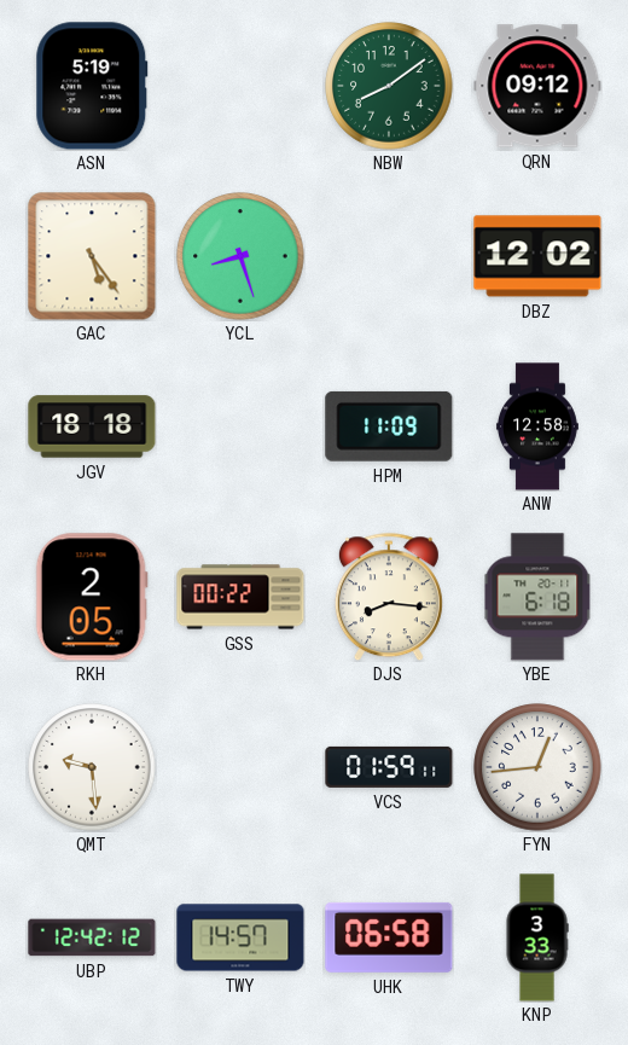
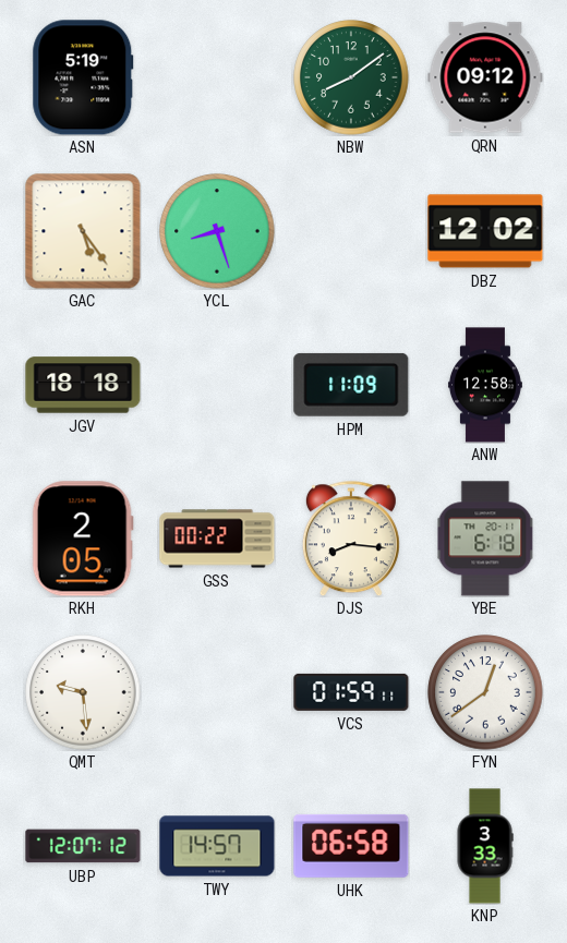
FYN: 12:44 -> 12:39
UBP: 12:42 -> 12:07
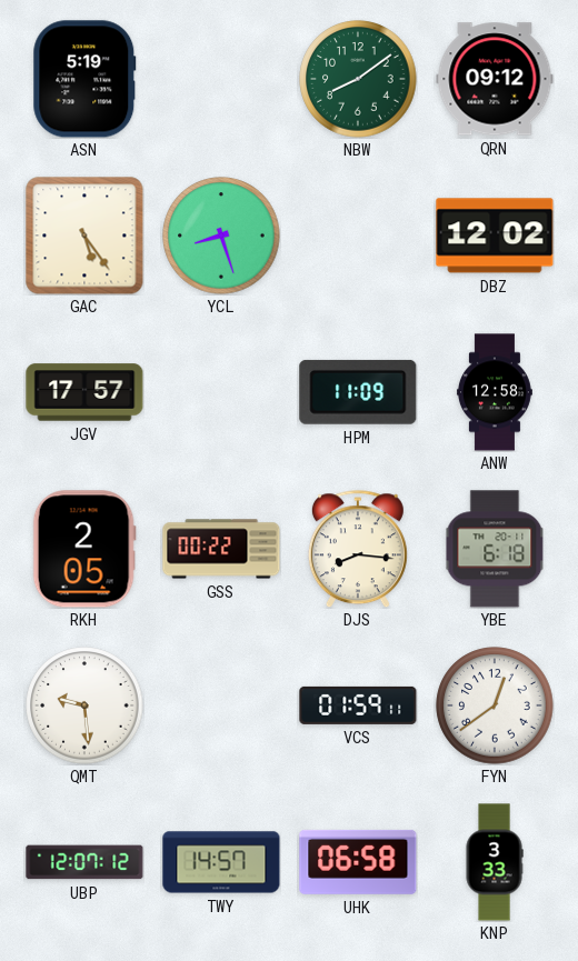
JGV: 18:18 -> 17:57
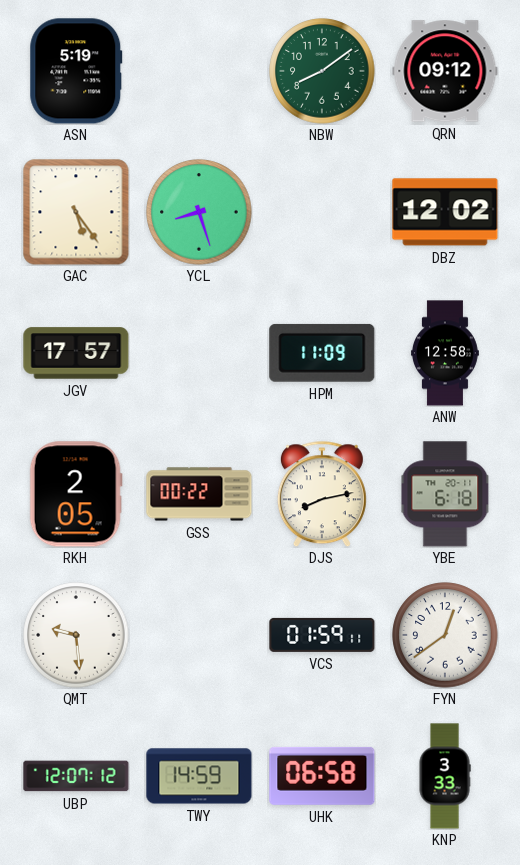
DJS: 8:16 -> 8:13
TWY: 14:57 -> 14:59
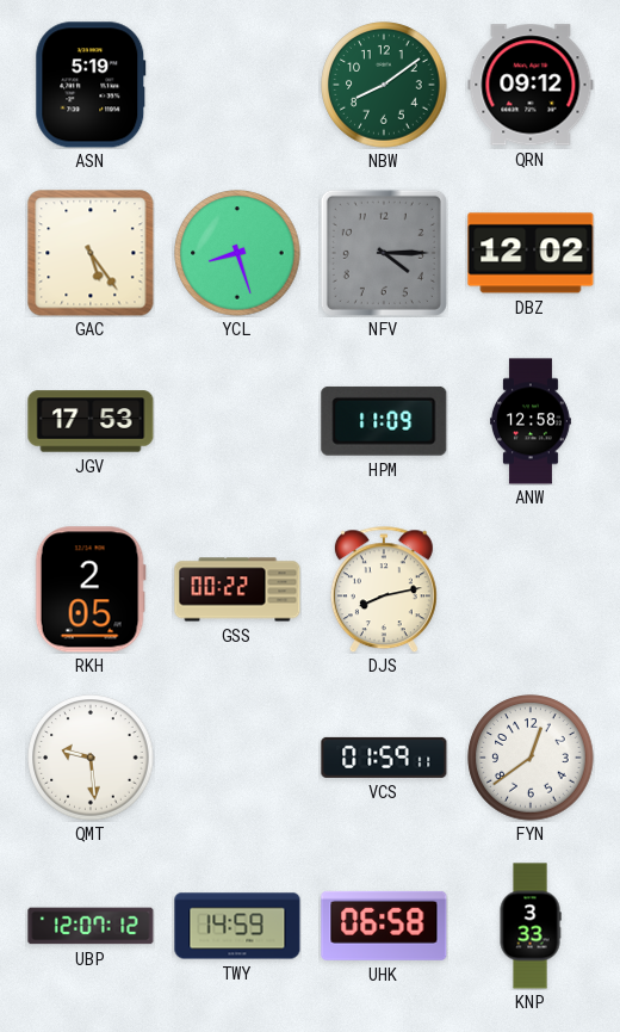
NFV: none -> 4:15
JGV: 17:57 -> 17:53
YBE: 6:18 -> none
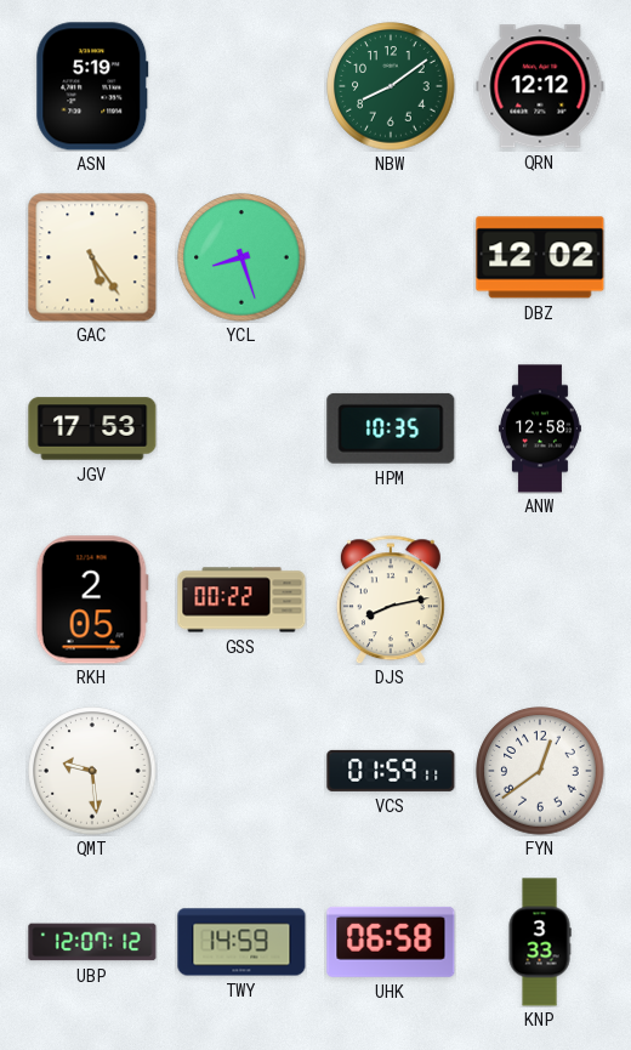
QRN: 09:12 -> 12:12
NFV: 4:15 -> none
HPM: 11:09 -> 10:35
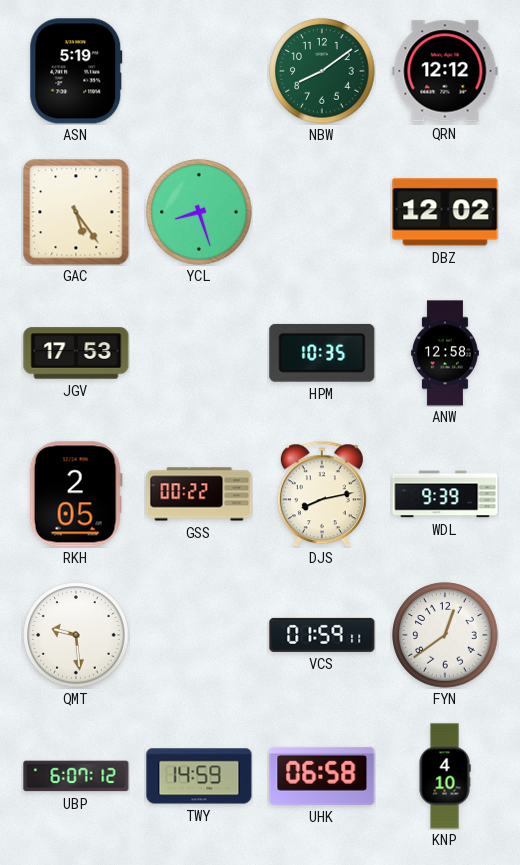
WDL: none -> 9:39
UBP: 12:07 -> 6:07
KNP: 3:33 -> 4:10
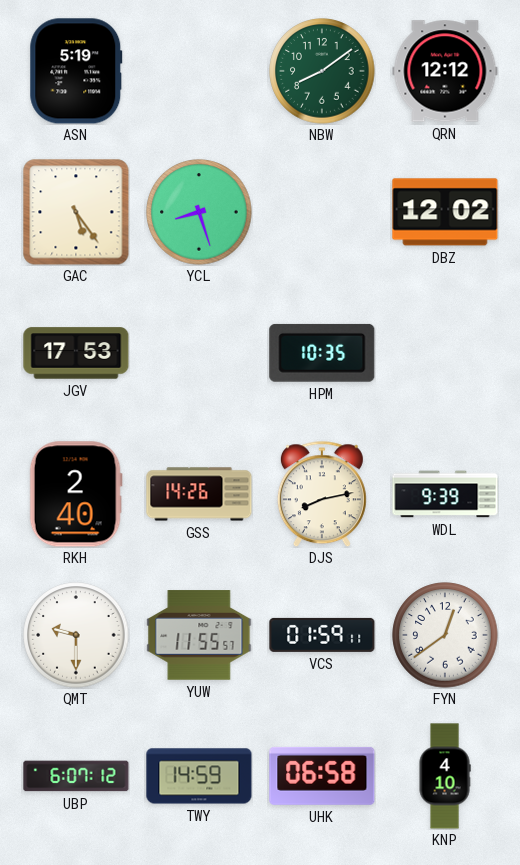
ANW: 12:58 -> none
RKH: 2:05 -> 2:40
GSS: 00:22 -> 14:26
QMT: 9:29 -> 9:30
YUW: none -> 11:55
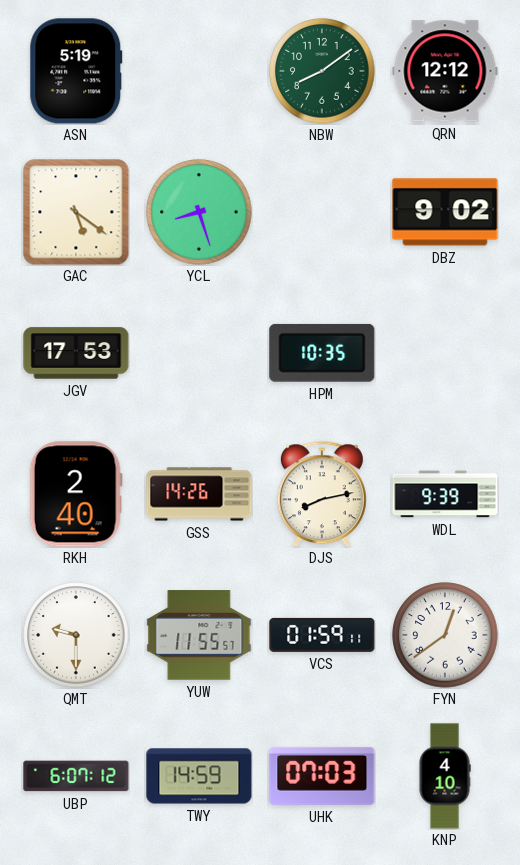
GAC: 5:24 -> 5:21
DBZ: 12:02 -> 9:02
UHK: 06:58 -> 07:03
